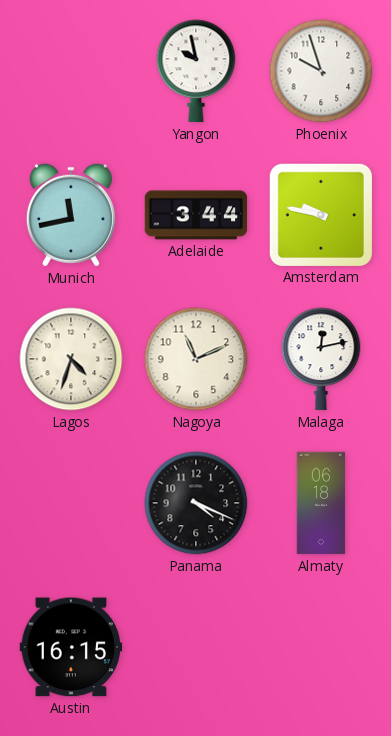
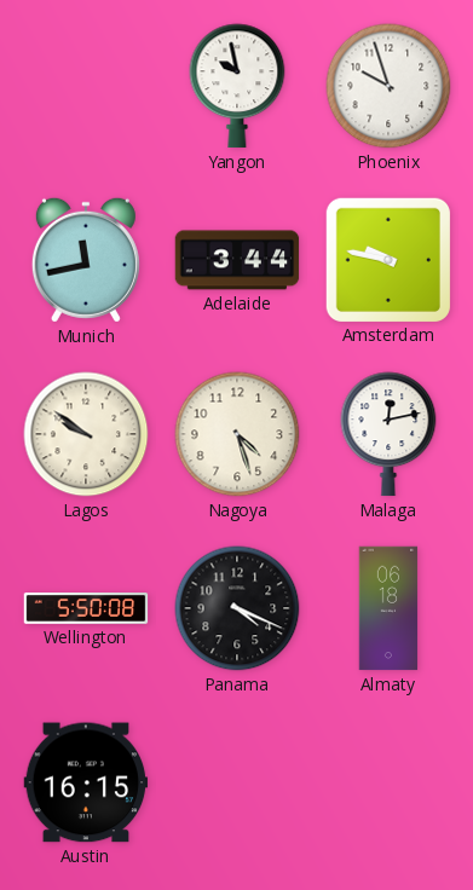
Lagos: 4:33 -> 9:51
Nagoya: 11:11 -> 4:27
Wellington: none -> 5:50
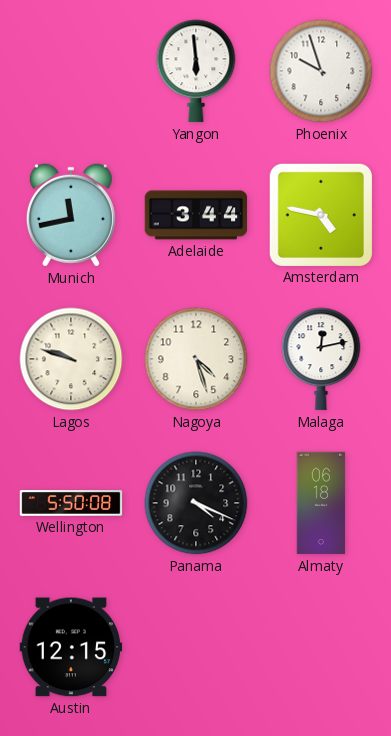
Yangon: 9:58 -> 5:59
Amsterdam: 9:47 -> 4:47
Lagos: 9:51 -> 9:48
Austin: 16:15 -> 12:15
